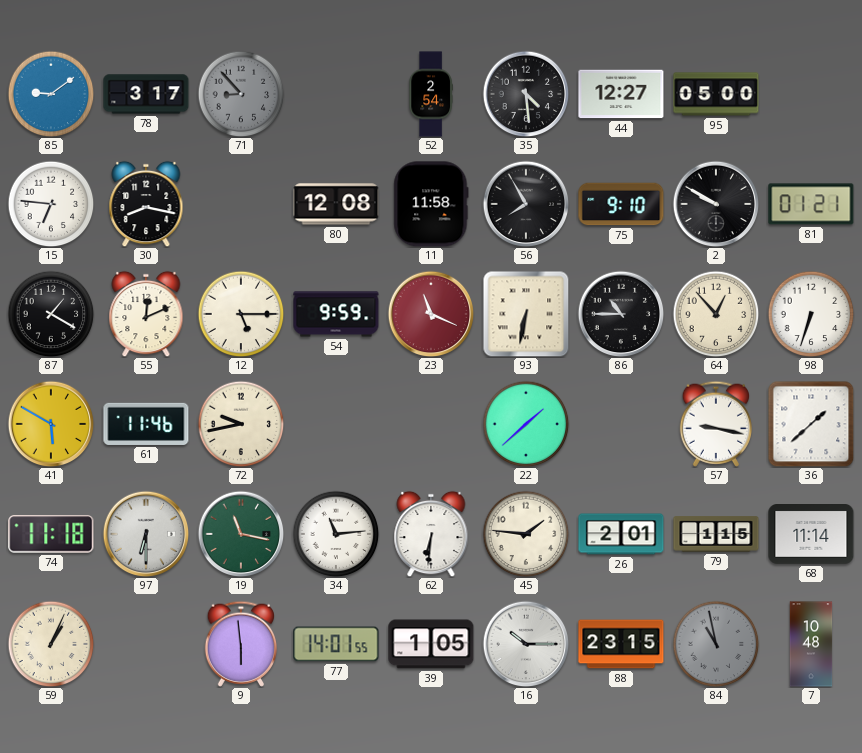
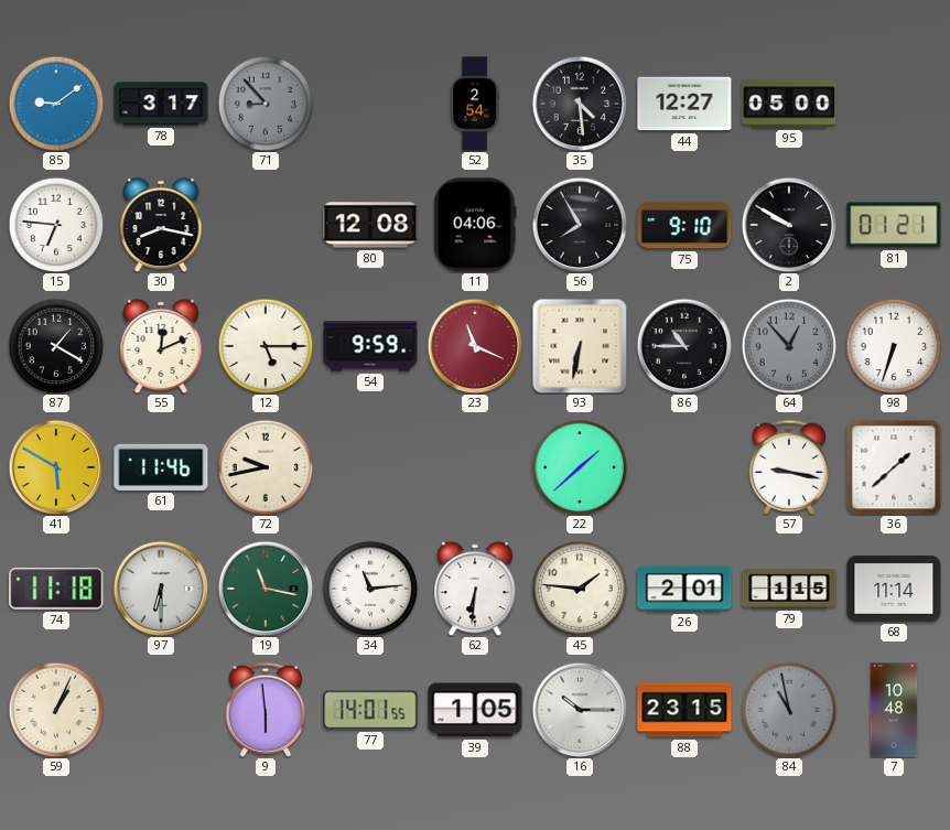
11: 11:58 -> 04:06
64 dial: cream -> grey
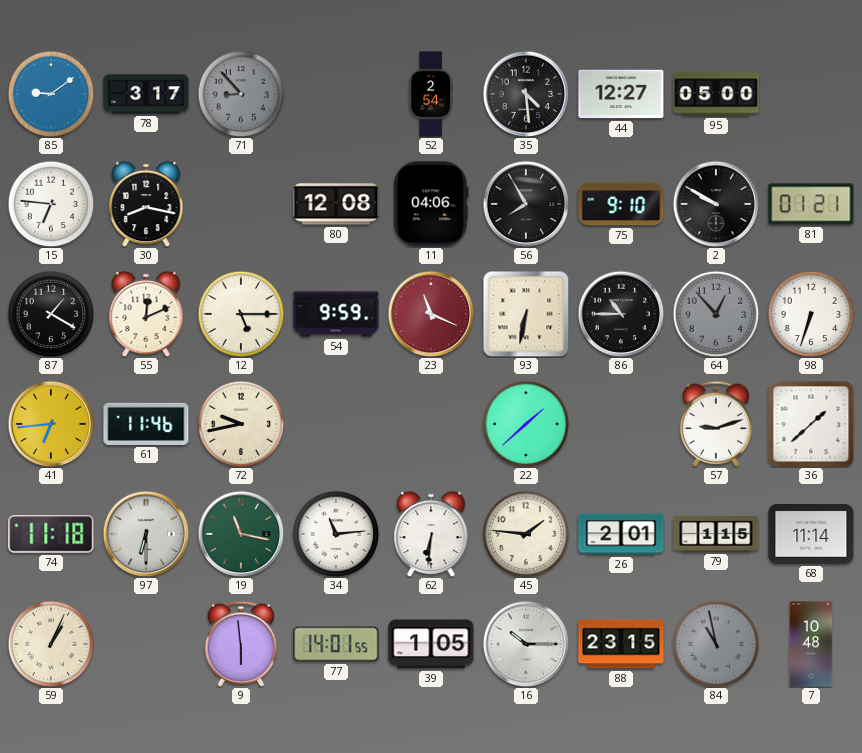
41: 5:50 -> 6:44
57: 9:17 -> 9:12
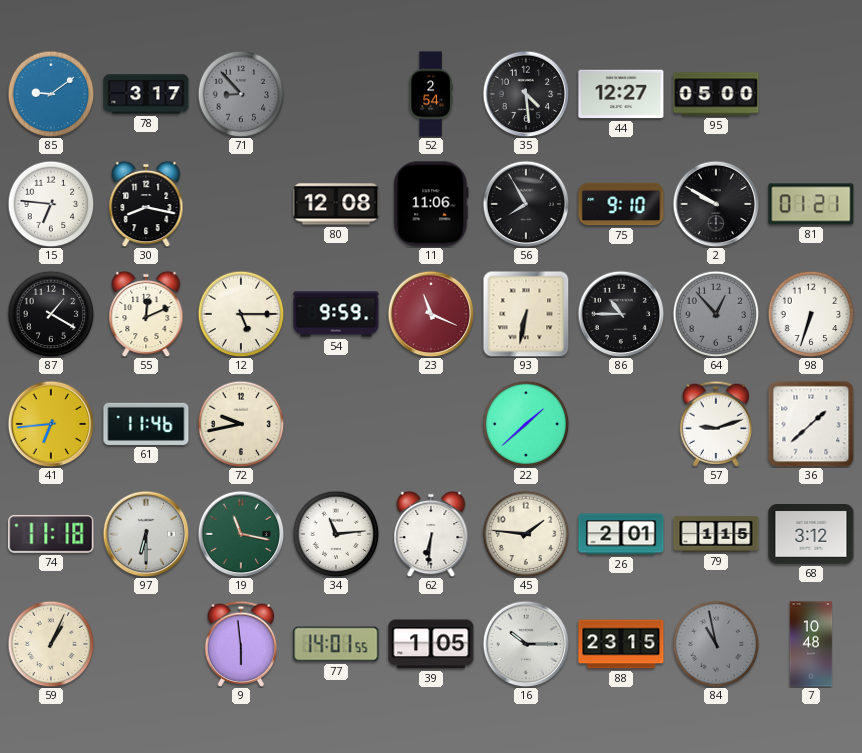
11: 04:06 -> 11:06
68: 11:14 -> 3:12
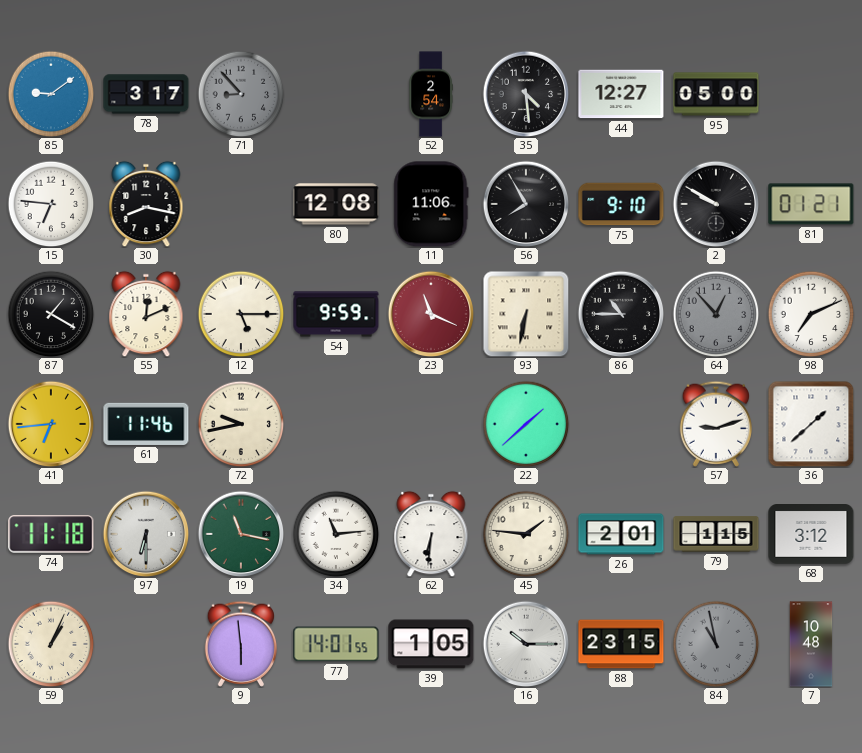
98: 6:33 -> 7:11
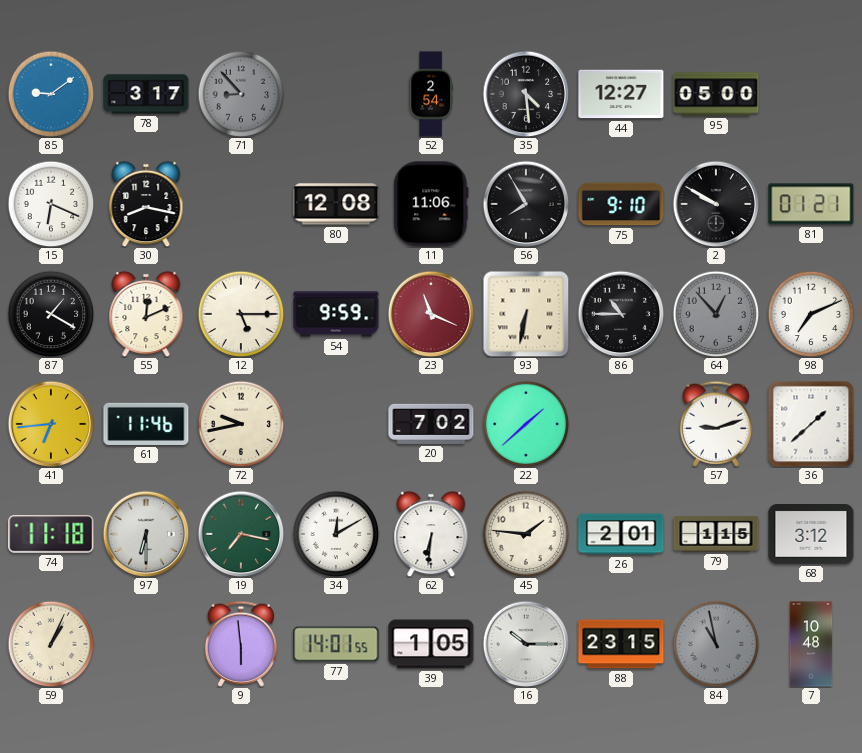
15: 6:46 -> 6:19
20: none -> 7:02
19: 11:17 -> 7:17
34: 11:14 -> 12:10
